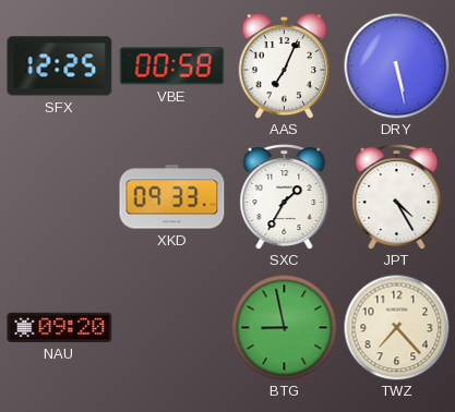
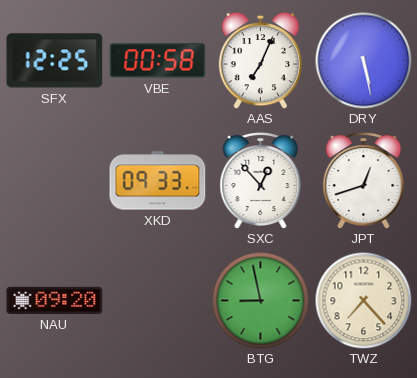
SXC: 1:35 -> 12:53
JPT: 4:25 -> 12:42
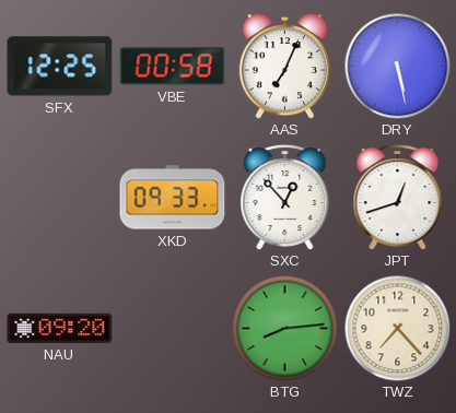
BTG: 8:58 -> 8:14
